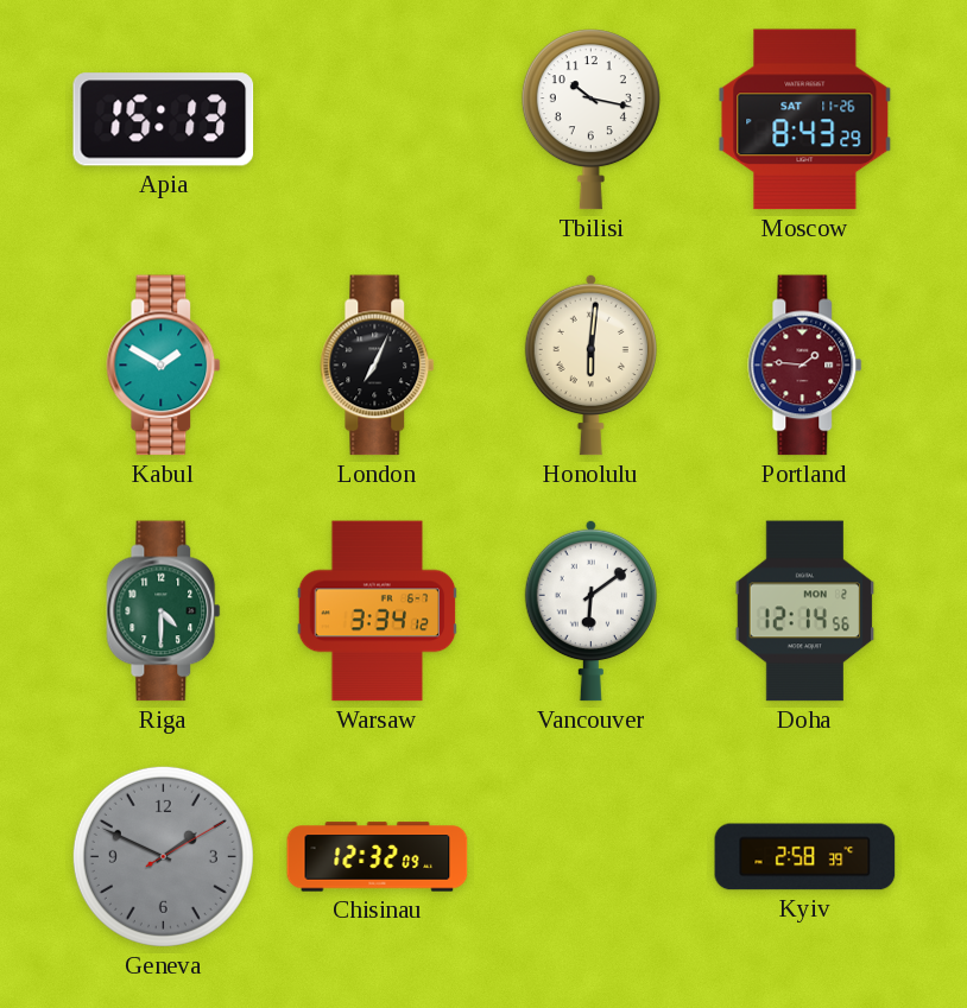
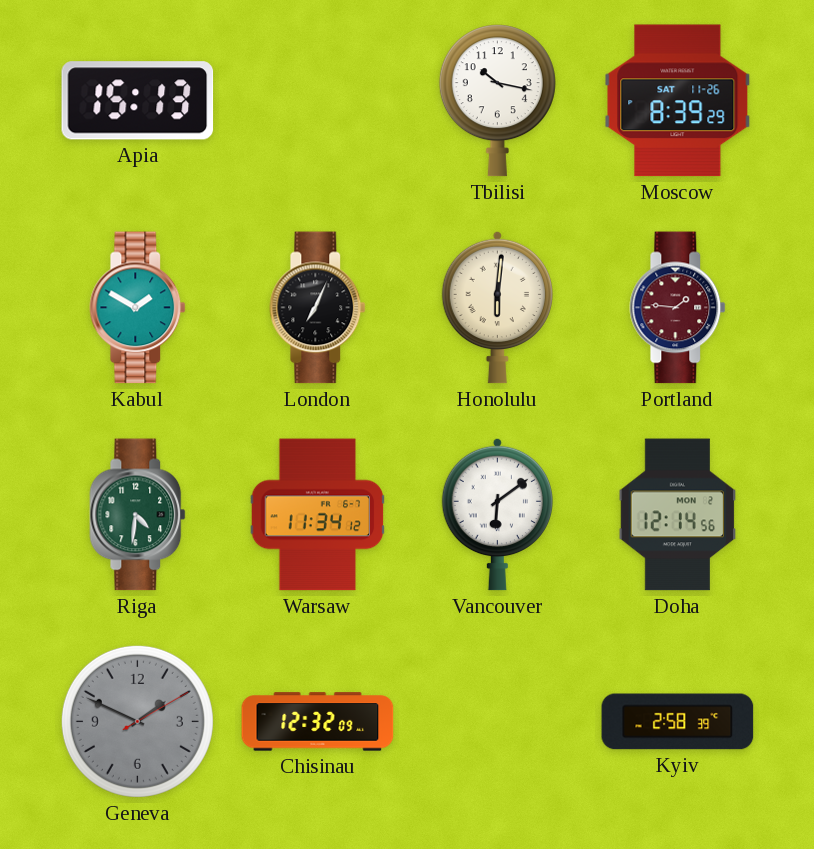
Moscow: 8:43 -> 8:39
Riga: 4:30 -> 4:31
Warsaw: 3:34 -> 11:34
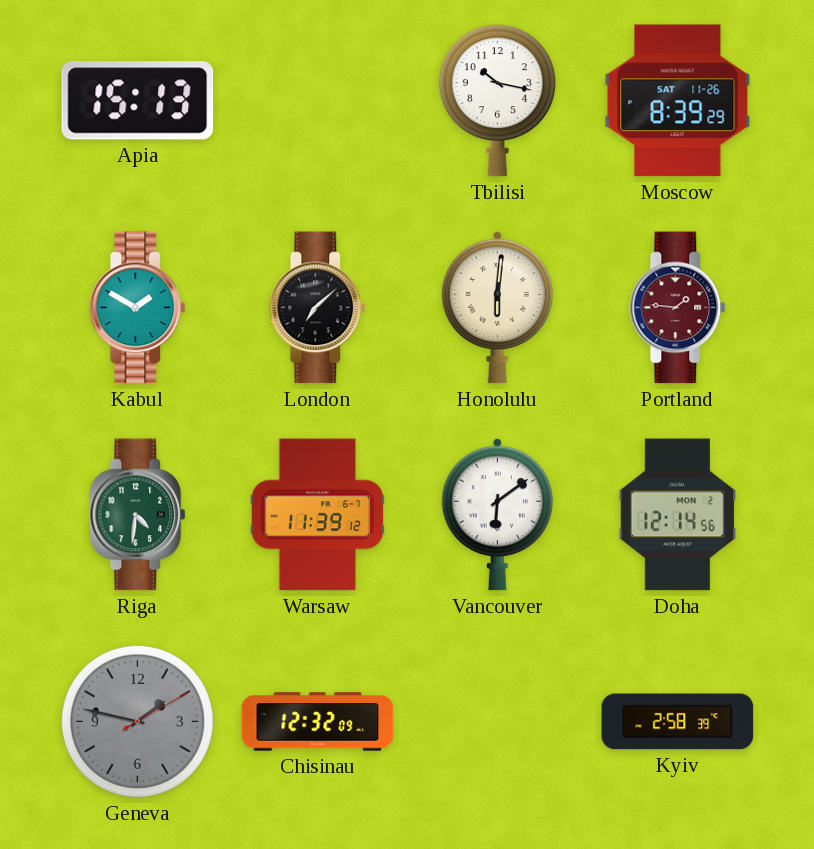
London: 7:04 -> 7:08
Warsaw: 11:34 -> 11:39
Geneva: 1:49 -> 1:47
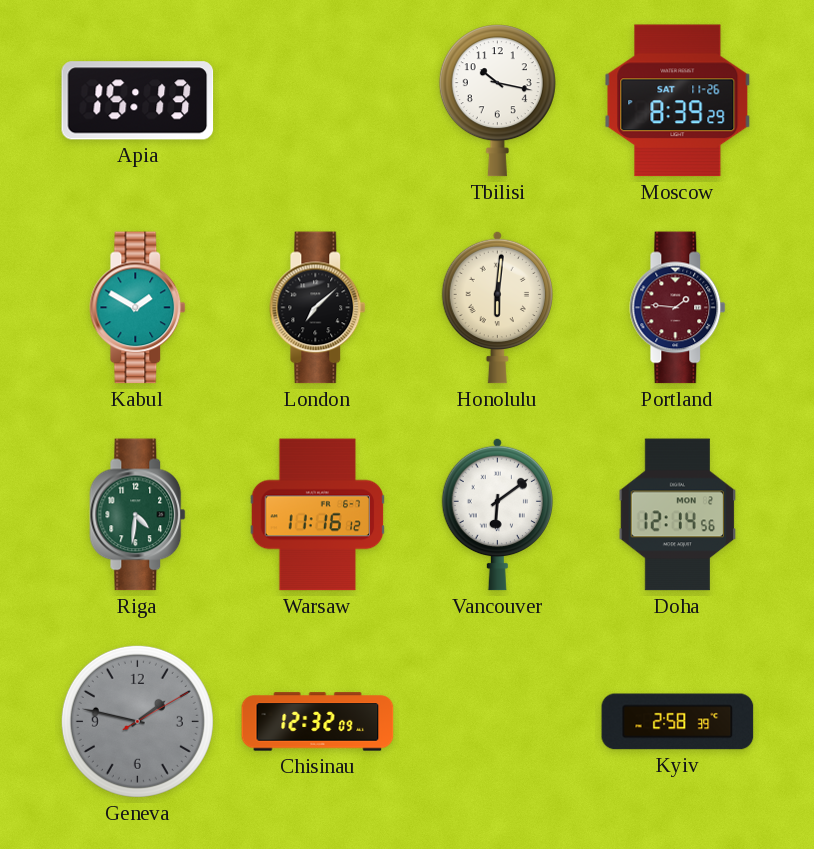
Warsaw: 11:39 -> 11:16
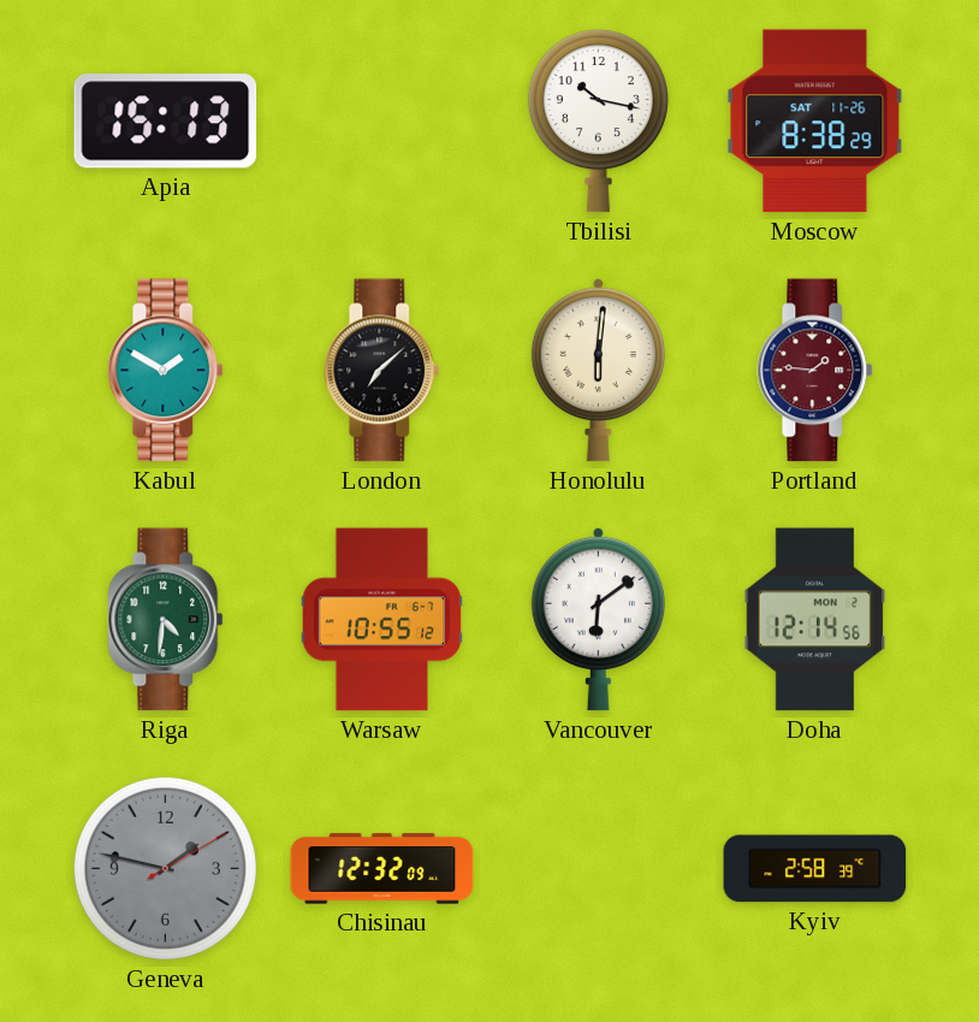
Moscow: 8:39 -> 8:38
Warsaw: 11:16 -> 10:55
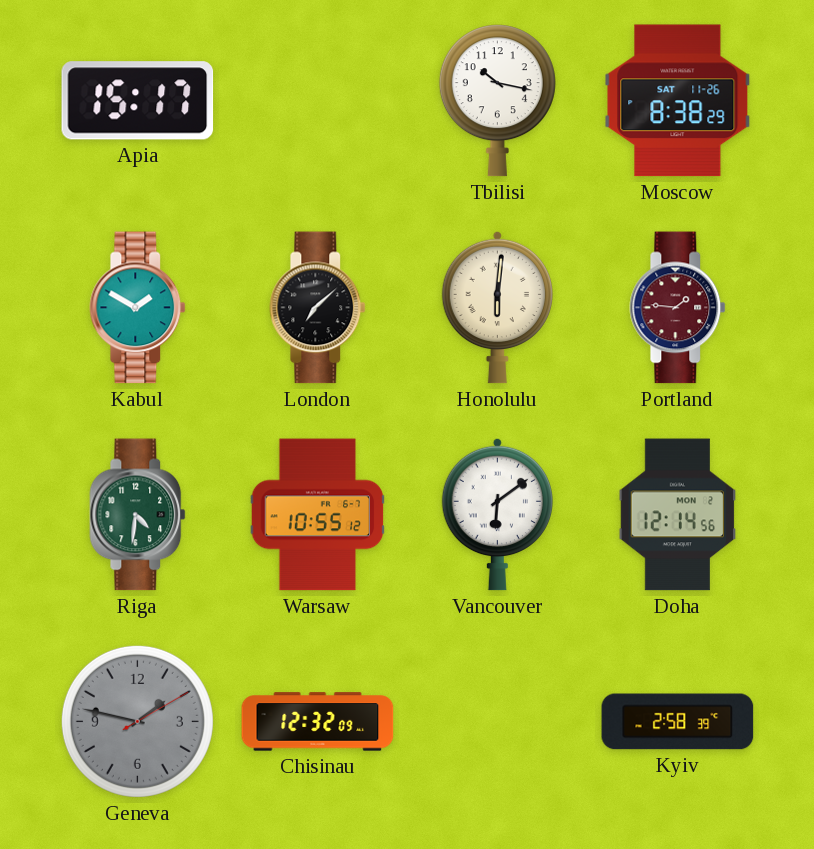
Apia: 15:13 -> 15:17
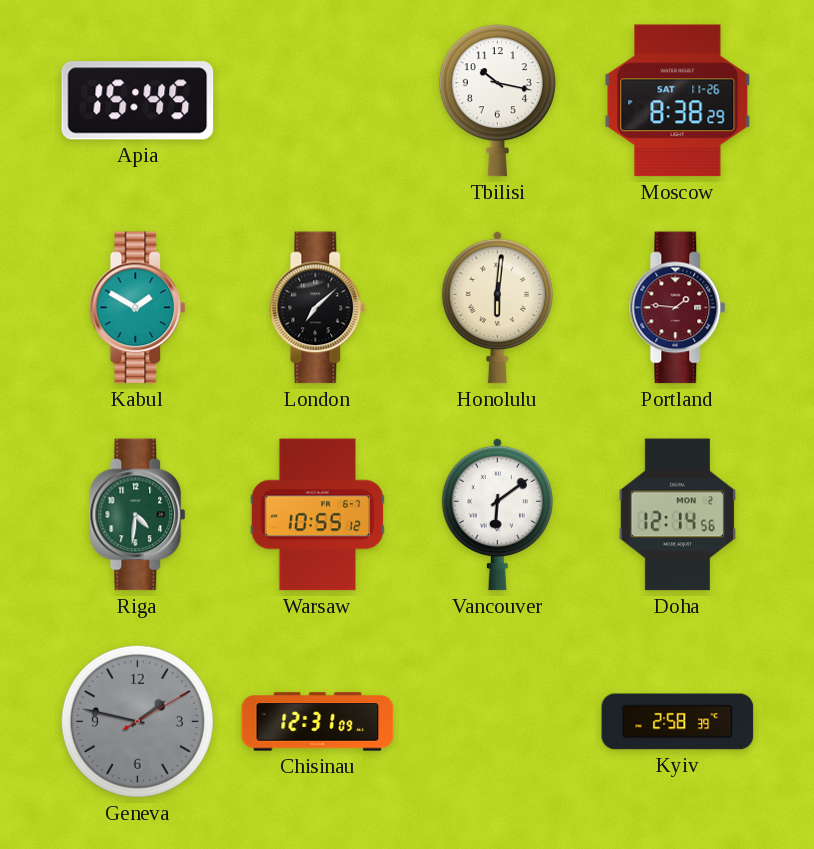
Apia: 15:17 -> 15:45
Chisinau: 12:32 -> 12:31
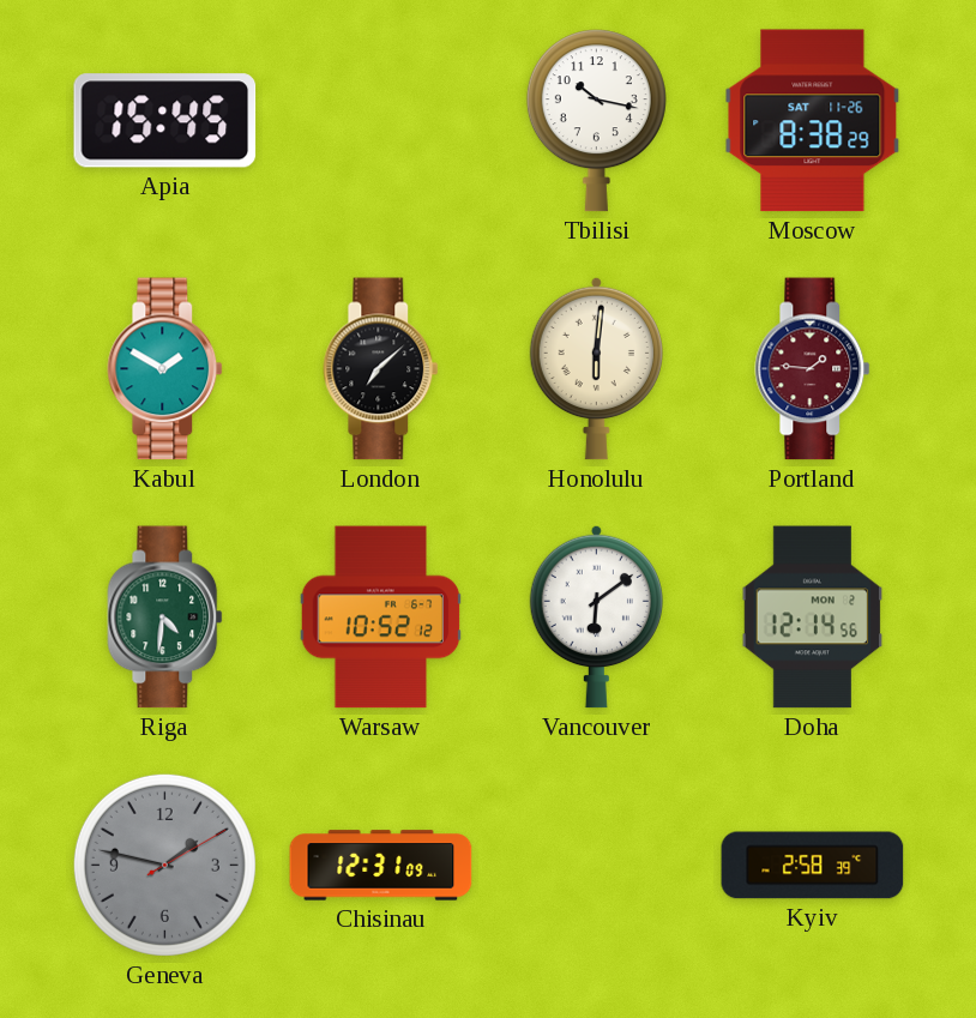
Warsaw: 10:55 -> 10:52
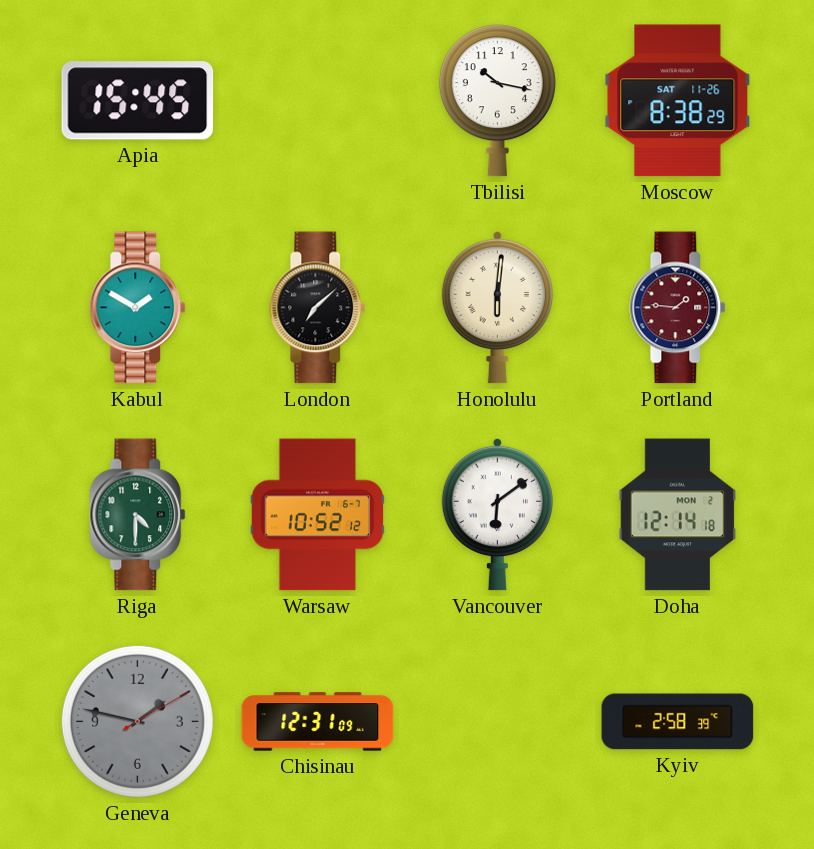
Riga: 4:31 -> 4:30
Doha: 12:14:56 -> 12:14:18
